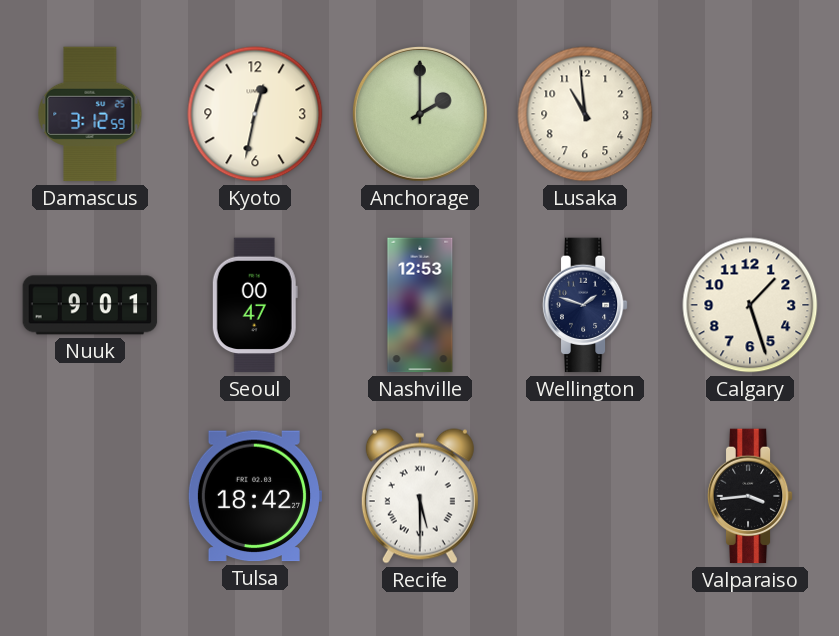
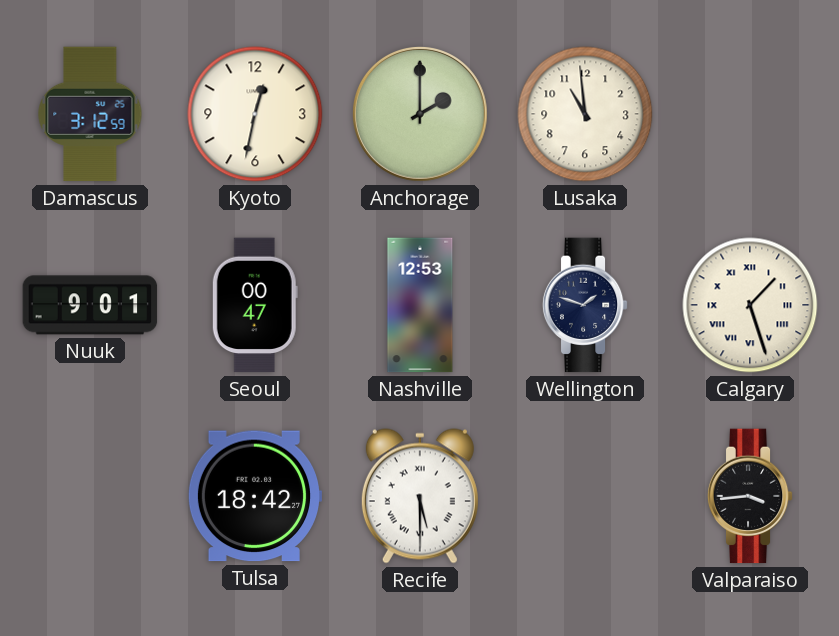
Calgary numerals: Arabic -> Roman
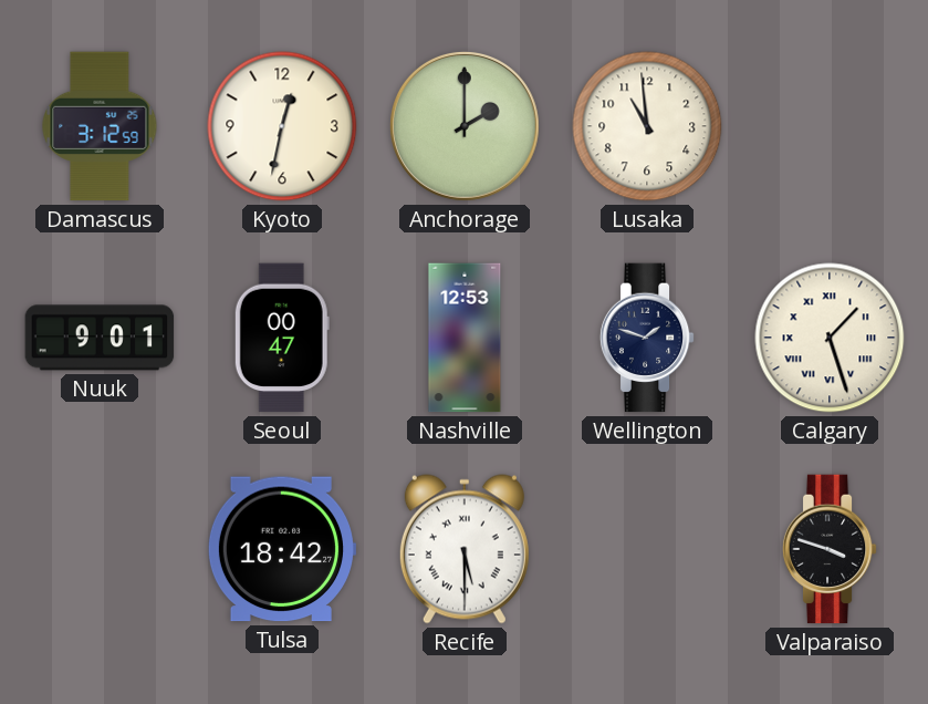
Valparaiso: 3:44 -> 3:48
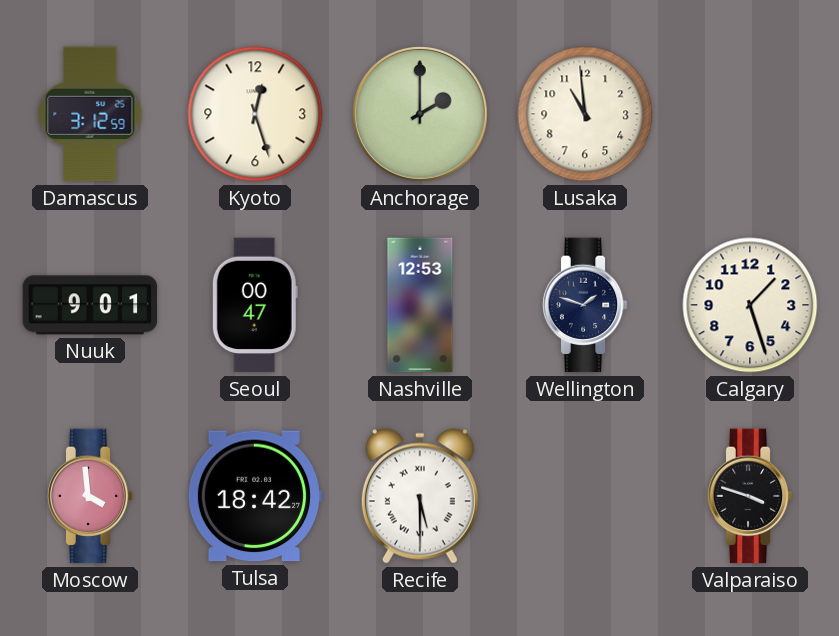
Kyoto: 12:32 -> 12:27
Calgary numerals: Roman -> Arabic
Moscow: none -> 3:59
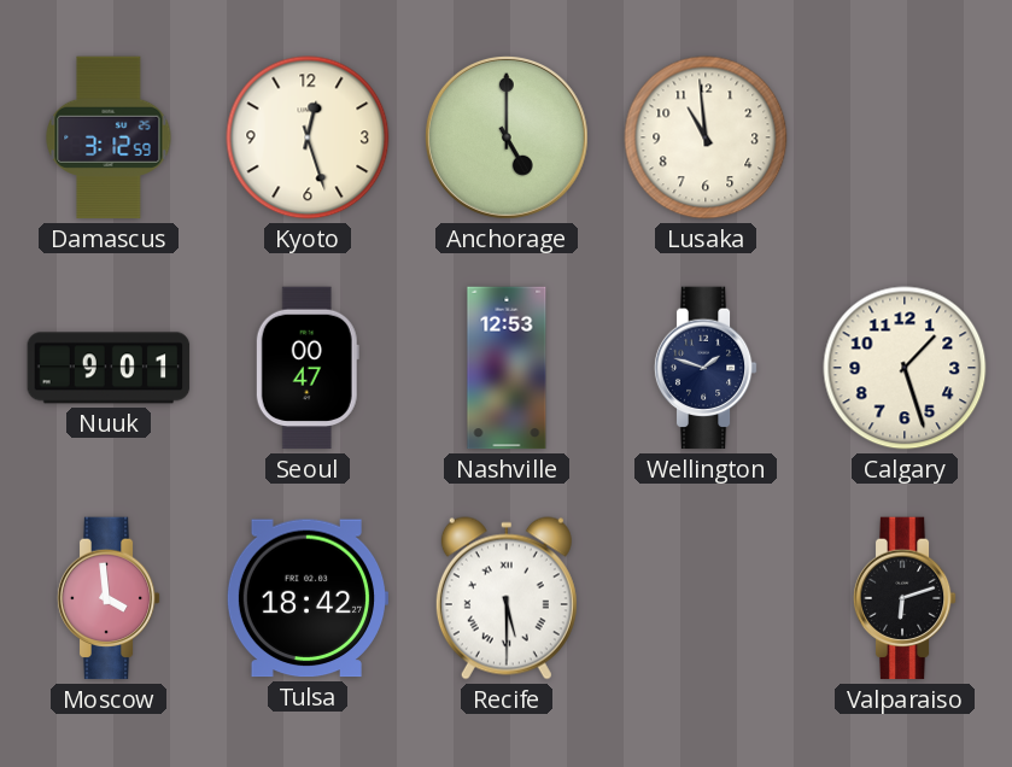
Anchorage: 2:00 -> 5:00
Valparaiso: 3:48 -> 6:12
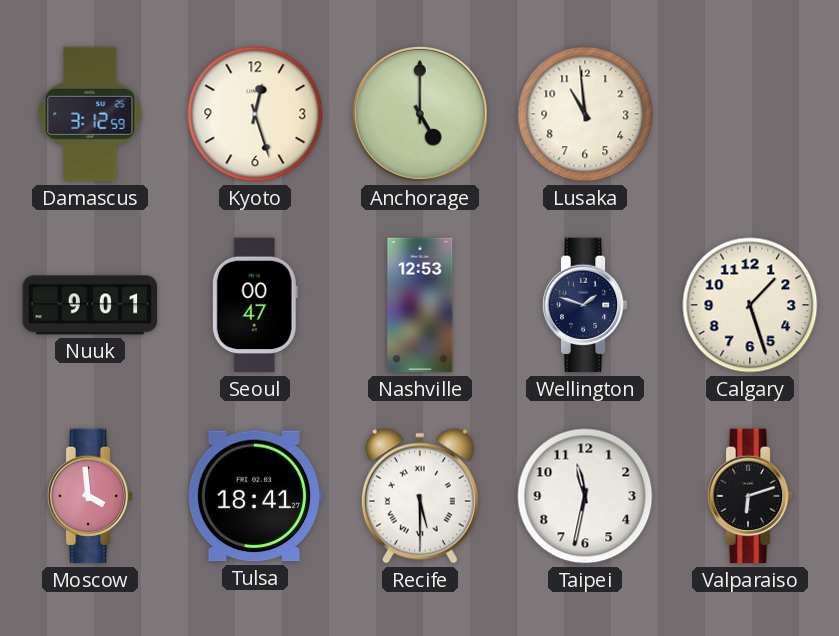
Tulsa: 18:42 -> 18:41
Taipei: none -> 11:32
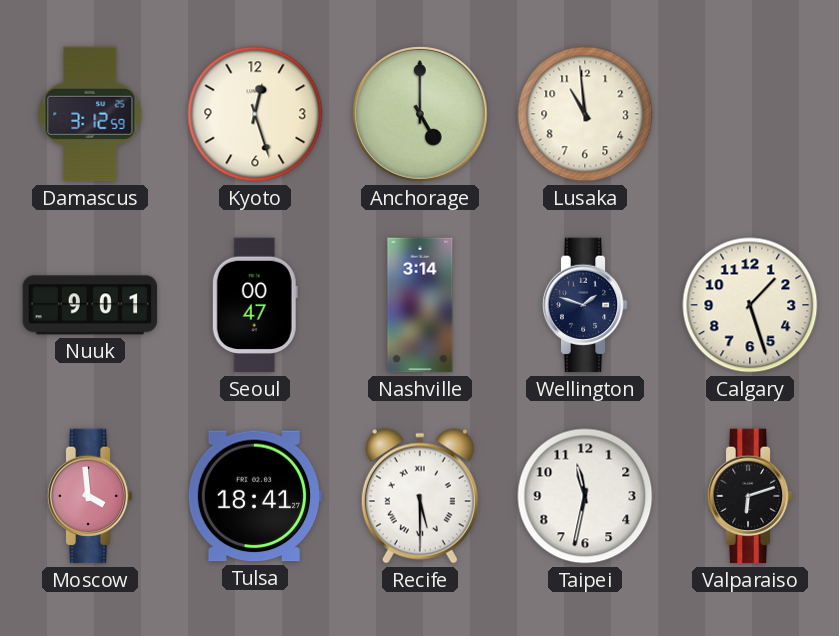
Nashville: 12:53 -> 3:14
